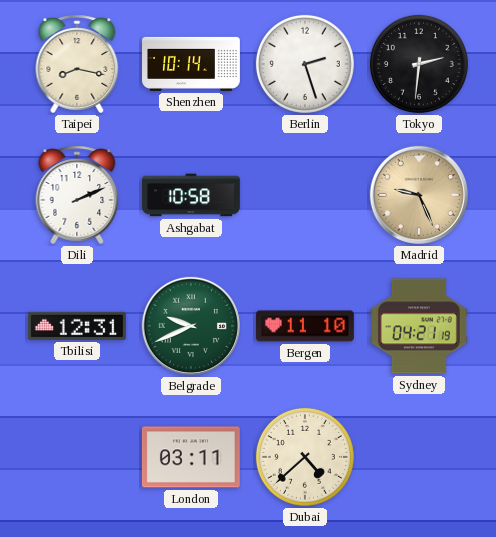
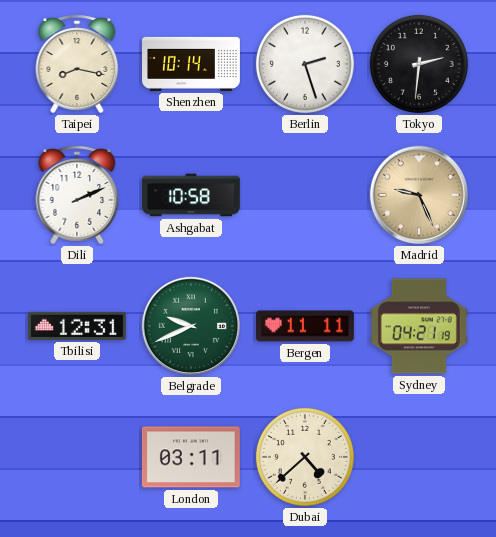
Bergen: 11:10 -> 11:11
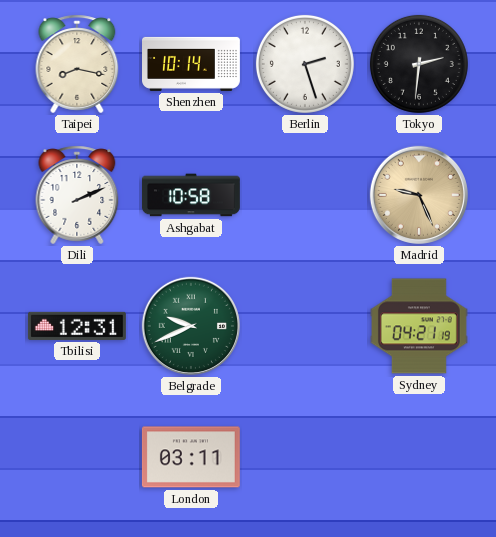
Bergen: 11:11 -> none
Dubai: 4:38 -> none
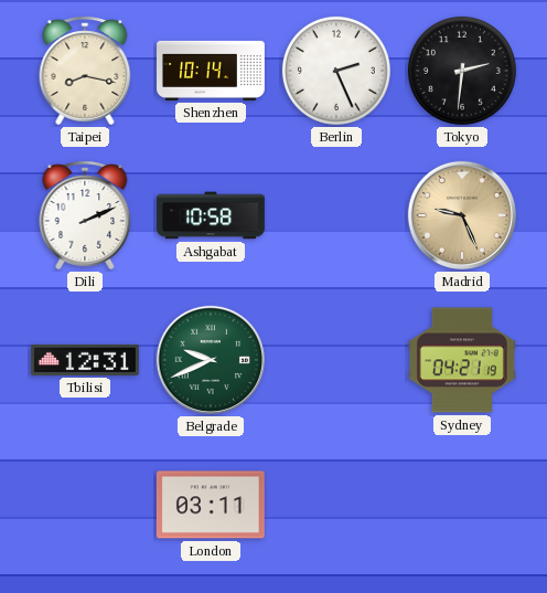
Berlin: 2:27 -> 2:26
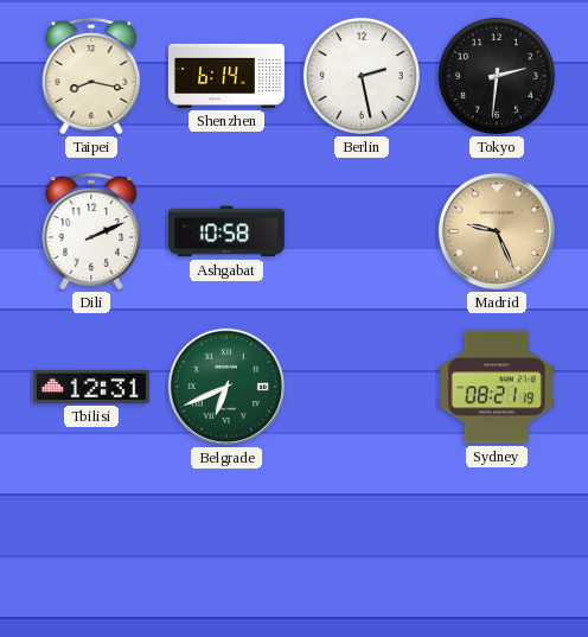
Shenzhen: 10:14 -> 6:14
Berlin: 2:26 -> 2:28
Belgrade: 9:41 -> 6:41
Sydney: 04:21 -> 08:21
London: 03:11 -> none
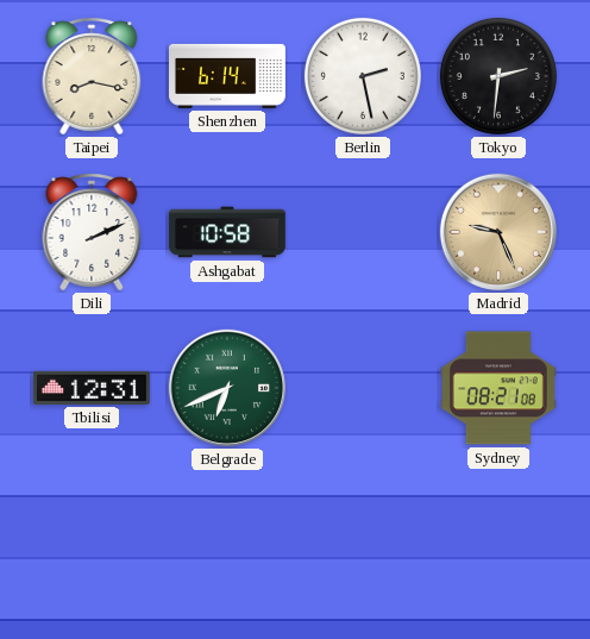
Sydney: 08:21:19 -> 08:21:08
